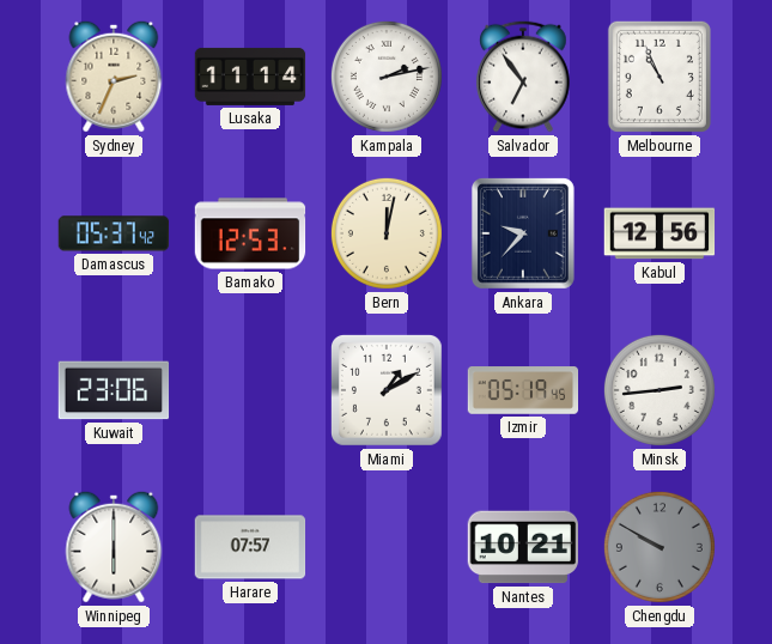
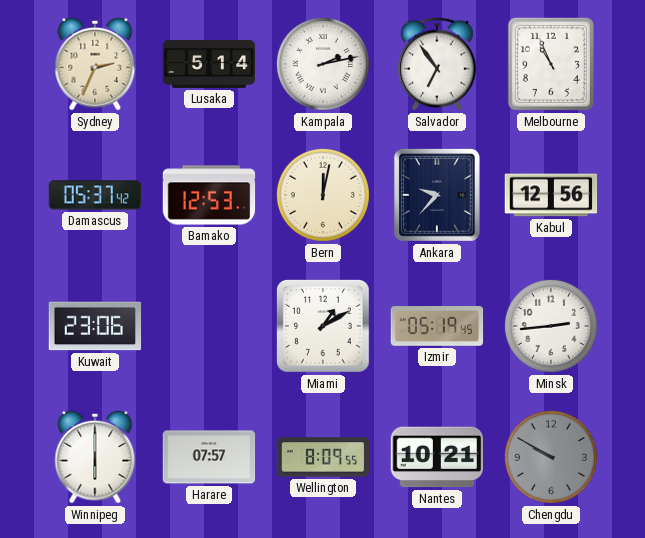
Lusaka: 11:14 -> 5:14
Wellington: none -> 8:09
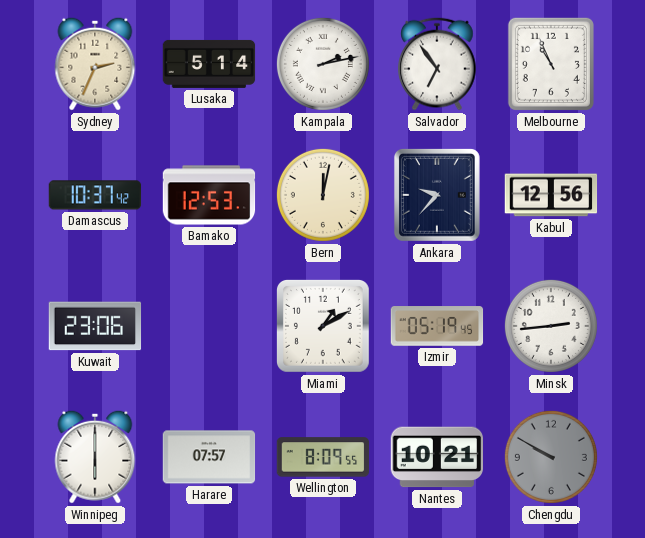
Damascus: 05:37 -> 10:37
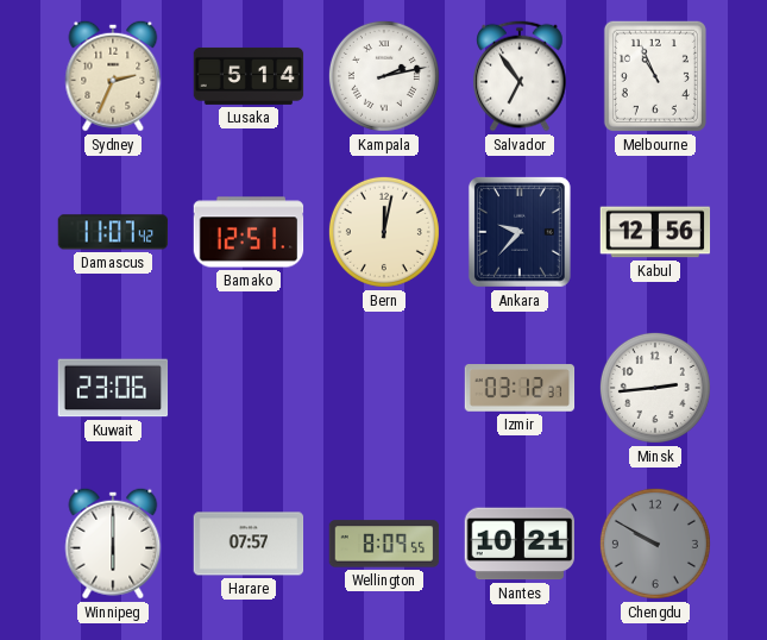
Damascus: 10:37 -> 11:07
Bamako: 12:53 -> 12:51
Miami: 1:10 -> none
Izmir: 05:19 -> 03:12
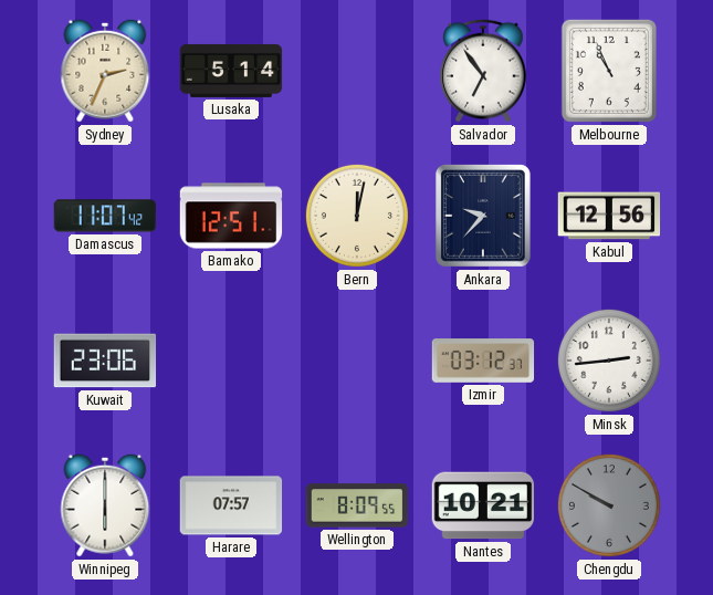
Kampala: 2:13 -> none
